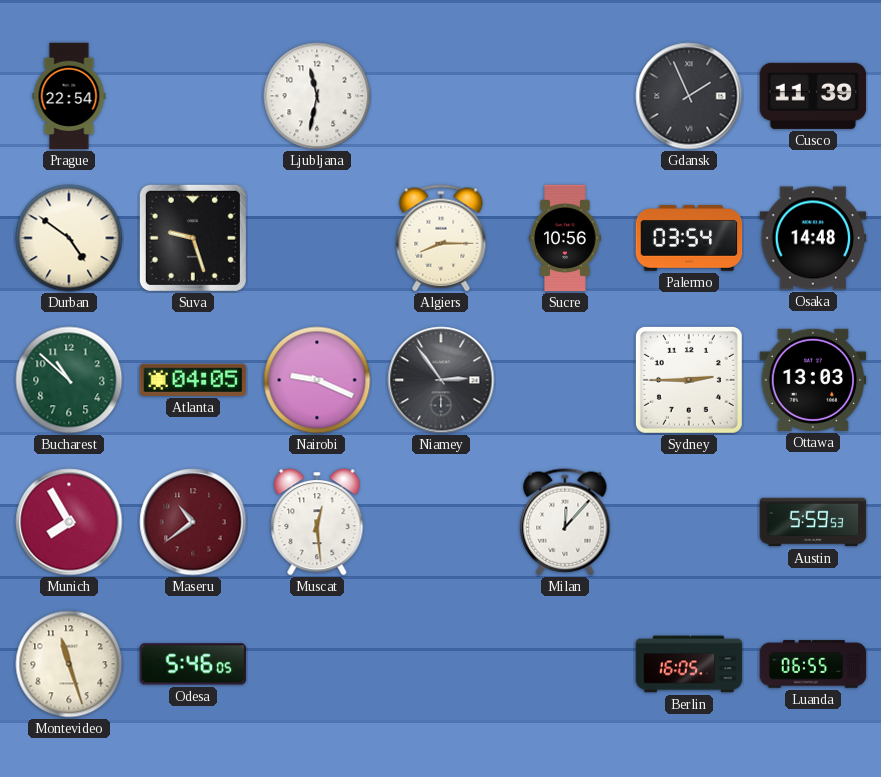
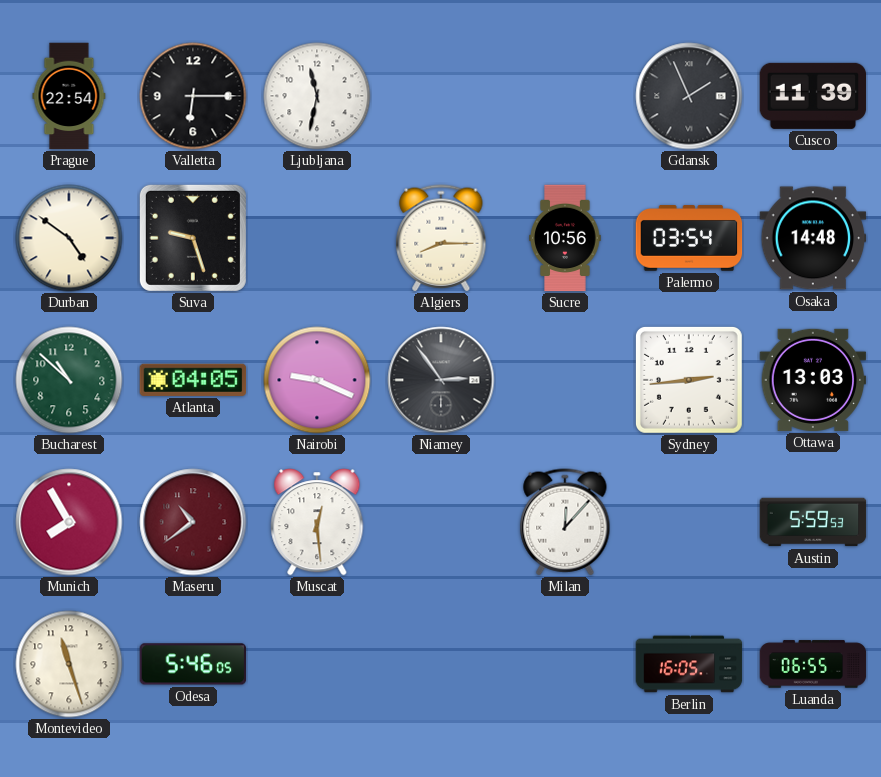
Valletta: none -> 6:15
Sydney: 2:45 -> 2:44
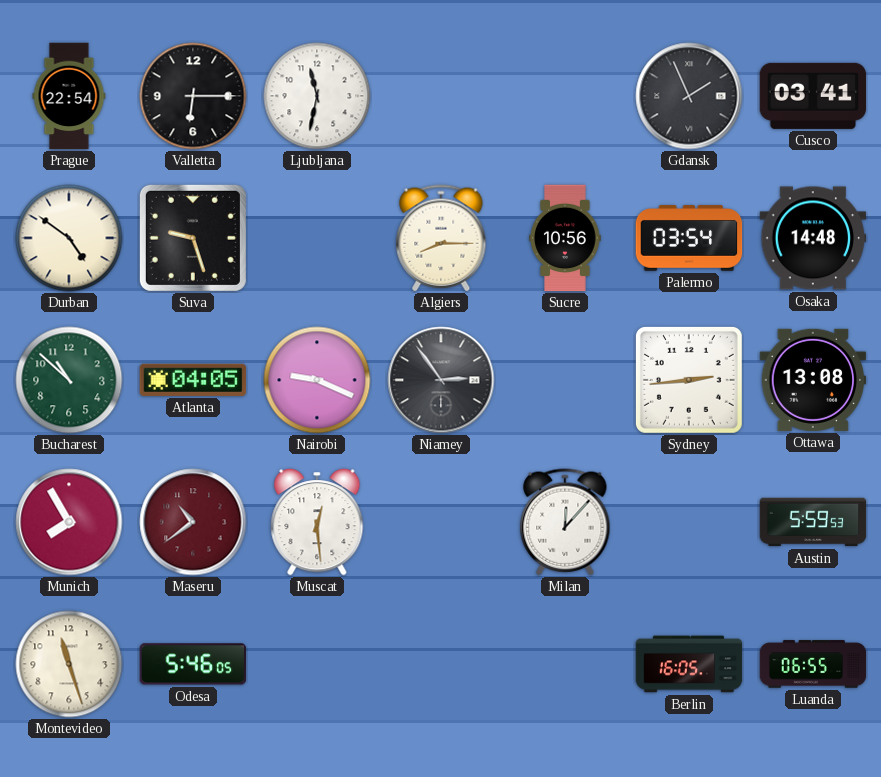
Cusco: 11:39 -> 03:41
Ottawa: 13:03 -> 13:08
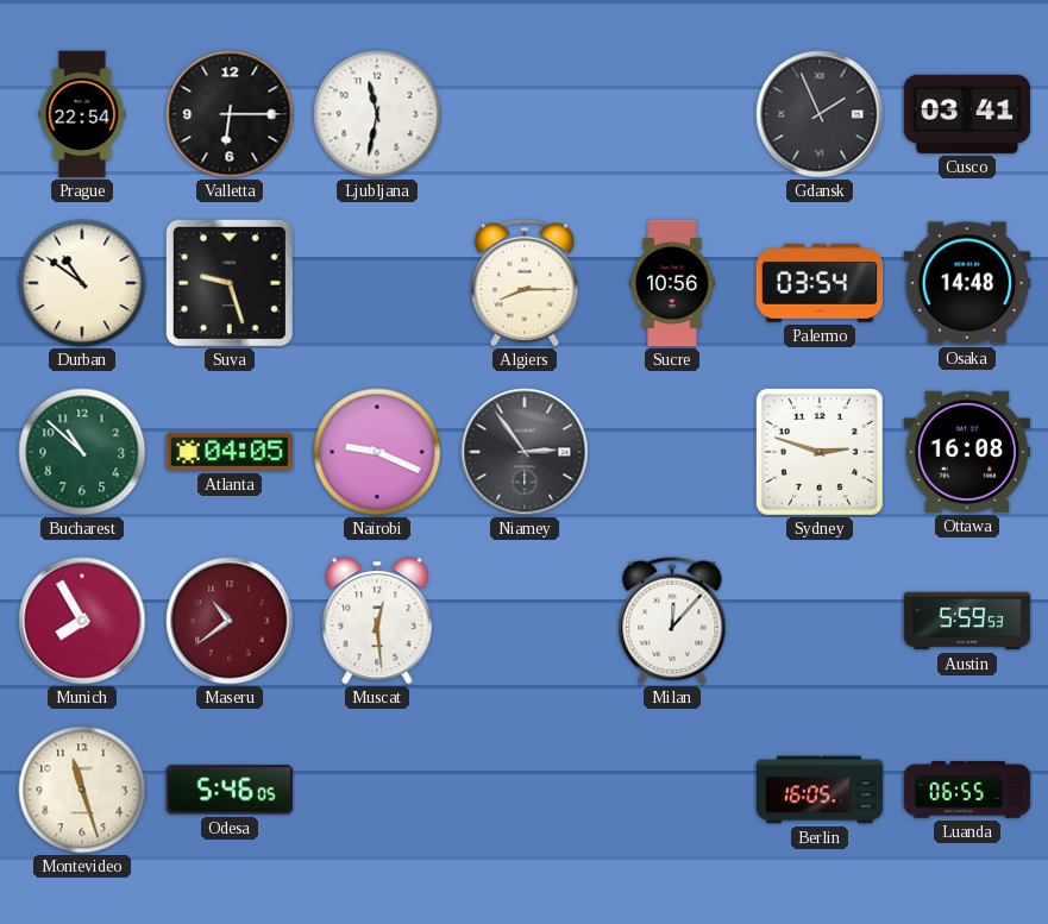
Durban: 4:51 -> 10:51
Sydney: 2:44 -> 2:48
Ottawa: 13:08 -> 16:08
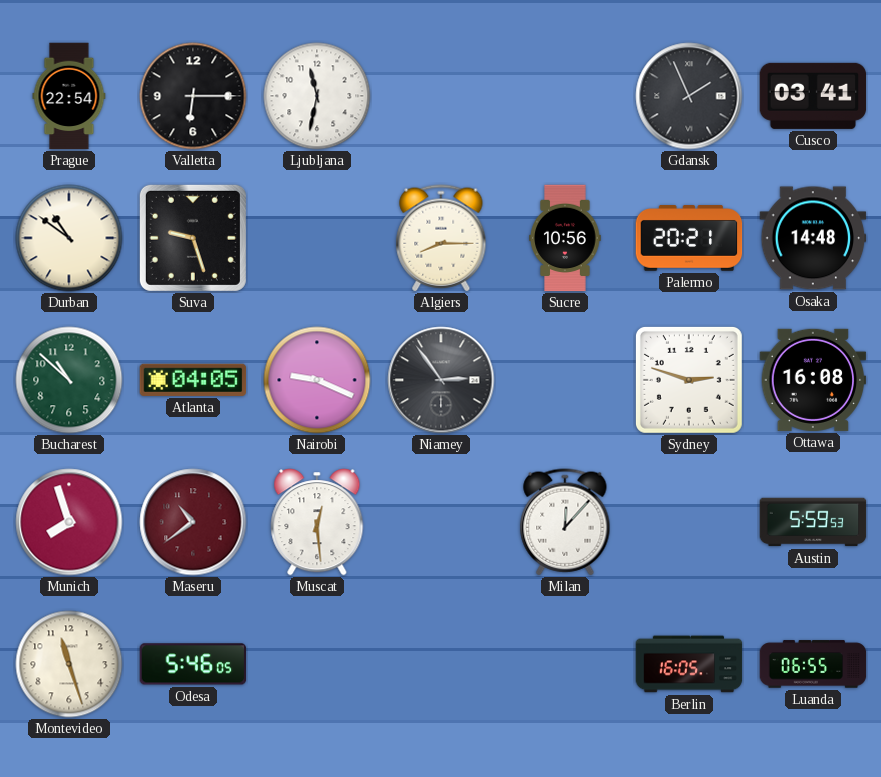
Palermo: 03:54 -> 20:21
Munich: 7:55 -> 7:57
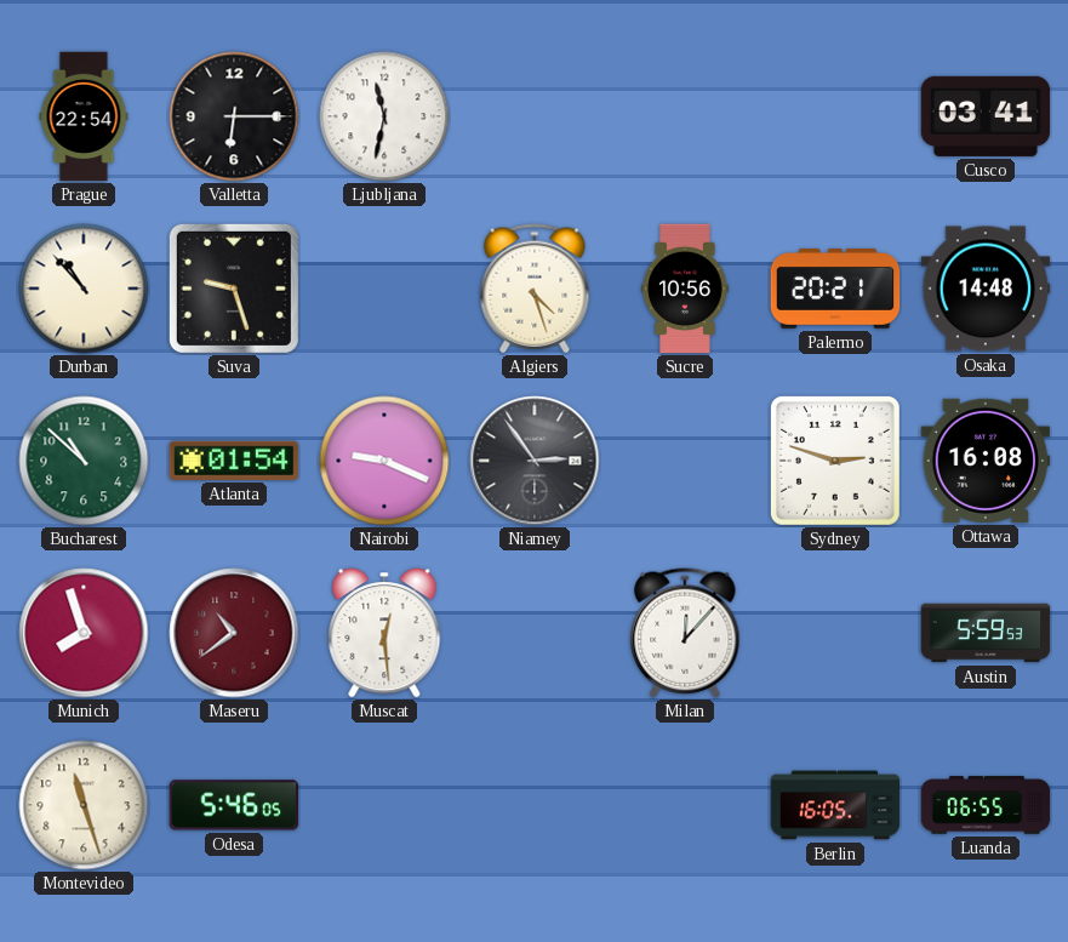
Gdansk: 1:56 -> none
Durban: 10:51 -> 10:53
Algiers: 8:15 -> 4:27
Atlanta: 04:05 -> 01:54
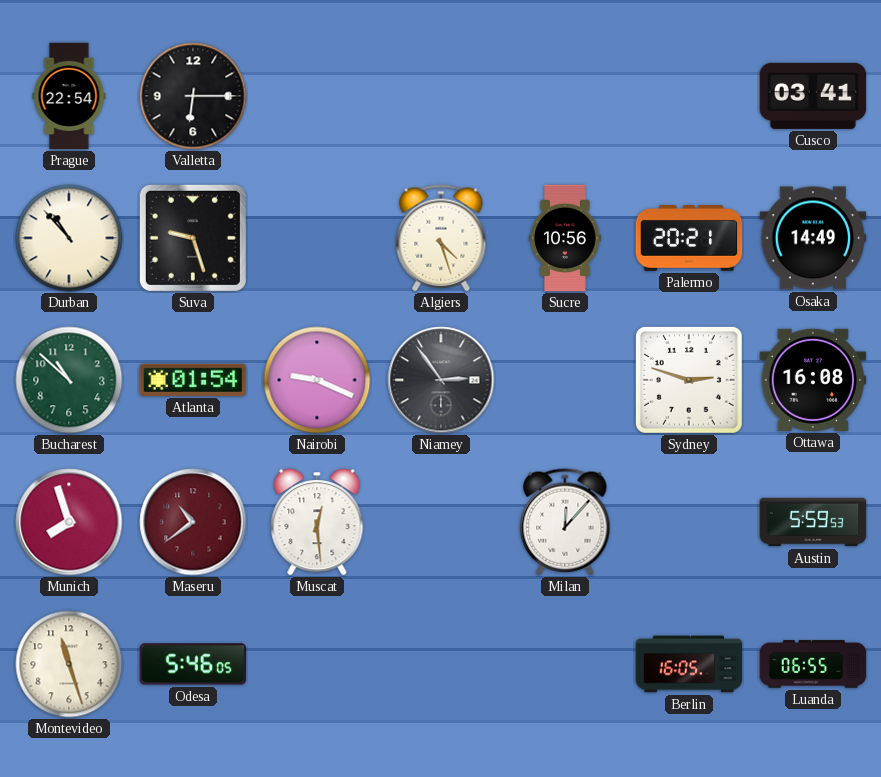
Ljubljana: 11:32 -> none
Osaka: 14:48 -> 14:49
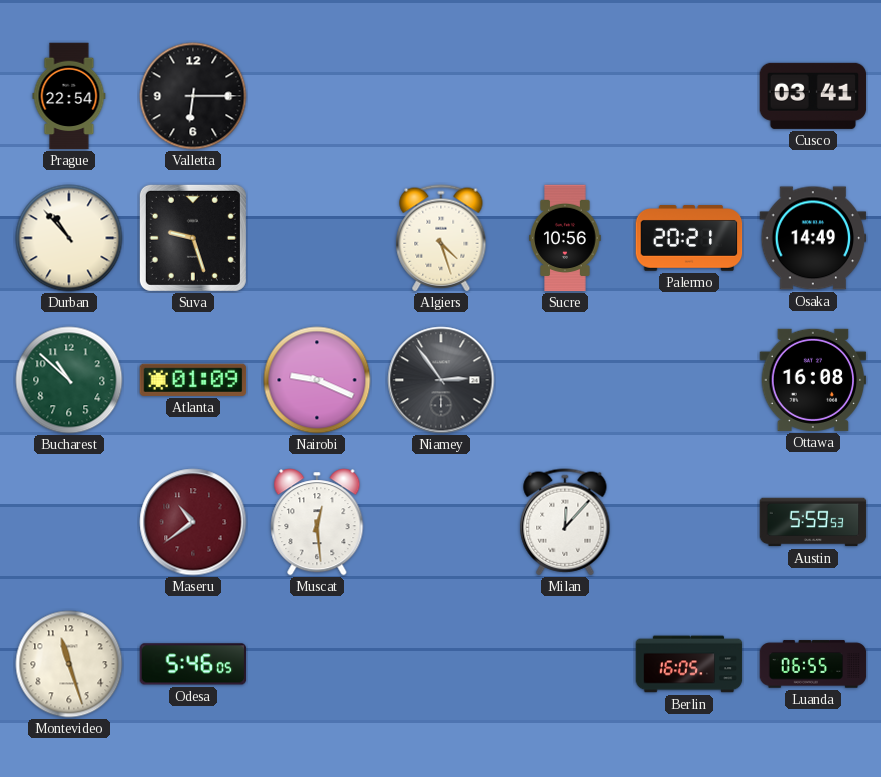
Atlanta: 01:54 -> 01:09
Sydney: 2:48 -> none
Munich: 7:57 -> none
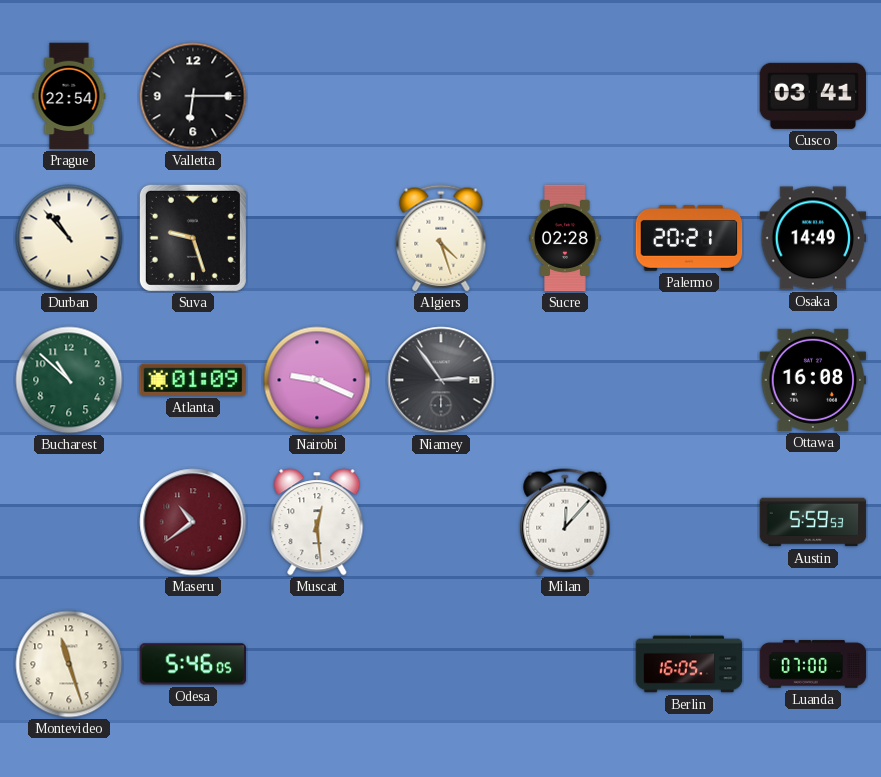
Sucre: 10:56 -> 02:28
Luanda: 06:55 -> 07:00
